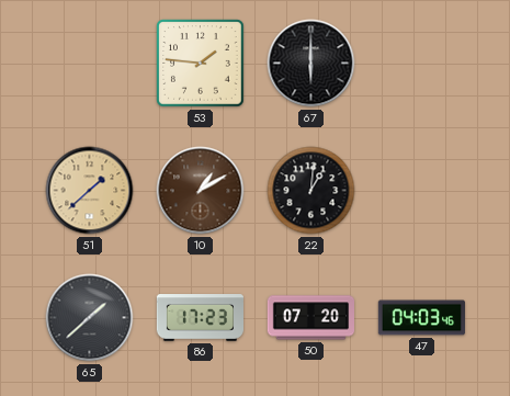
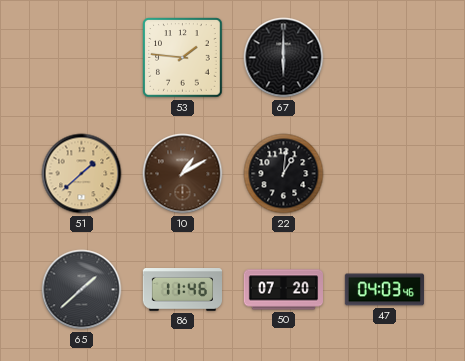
86: 17:23 -> 11:46
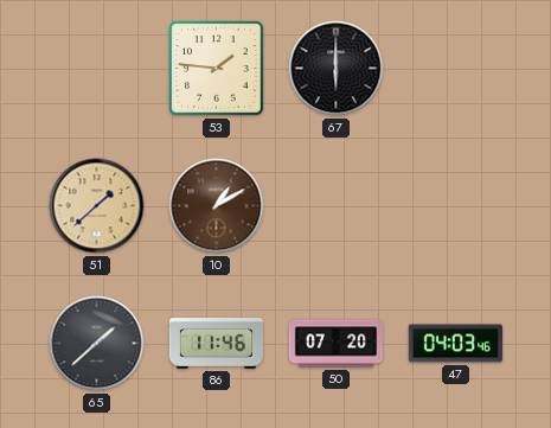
22: 1:01 -> none
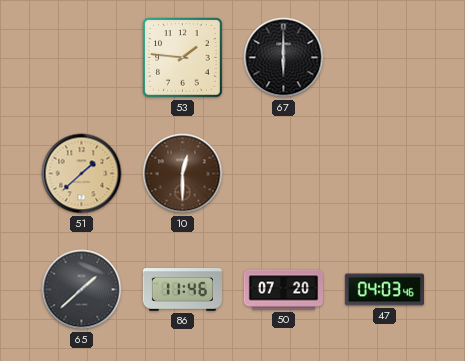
10: 1:10 -> 12:30
